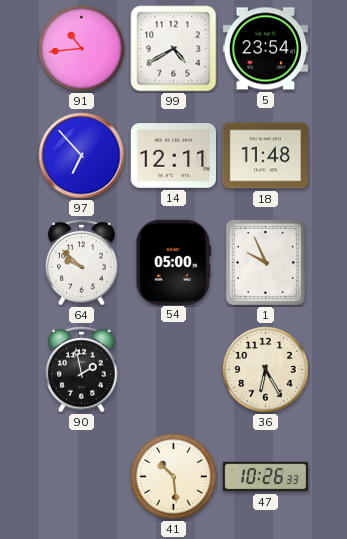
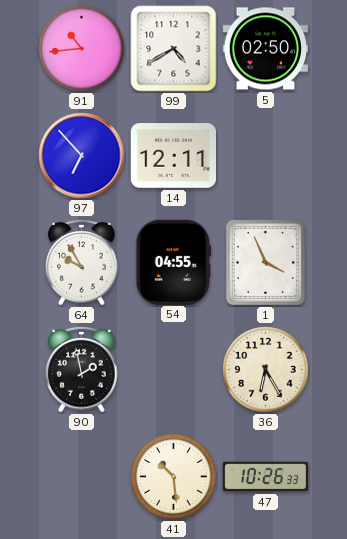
5: 23:54 -> 02:50
18: 11:48 -> none
64: 9:52 -> 9:55
54: 05:00 -> 04:55
1: 9:56 -> 3:56
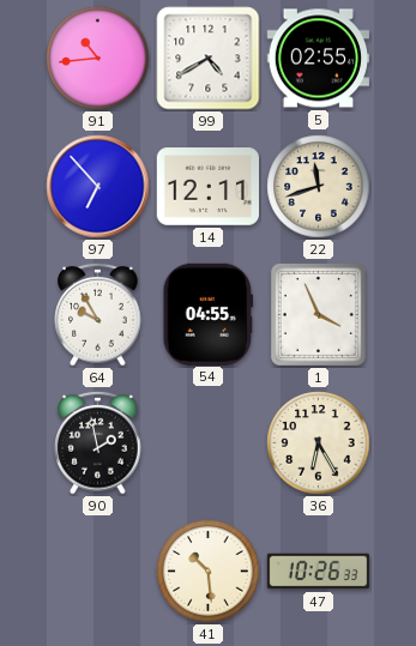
5: 02:50 -> 02:55
22: none -> 11:42
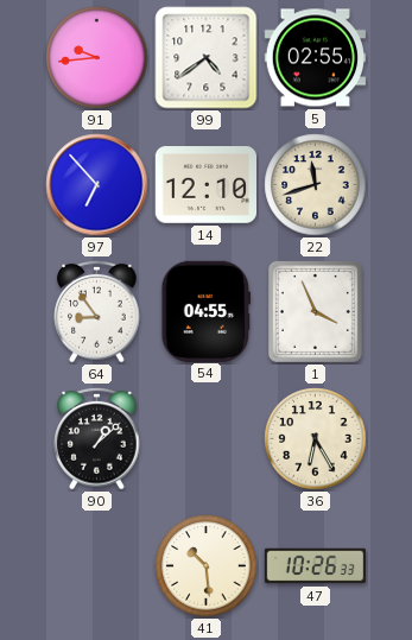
91: 10:44 -> 9:44
99: 4:40 -> 4:39
14: 12:11 -> 12:10
64: 9:55 -> 8:54
90: 1:58 -> 1:08
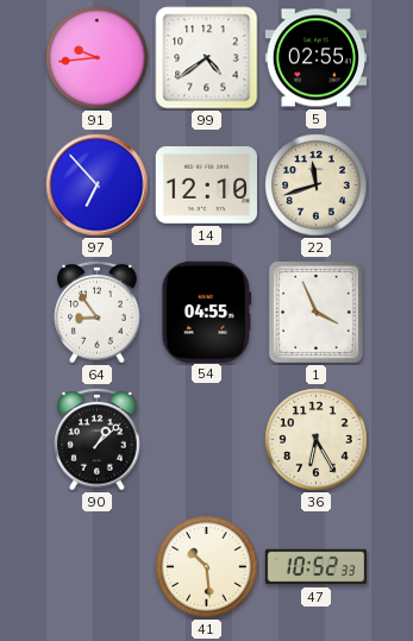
47: 10:26 -> 10:52
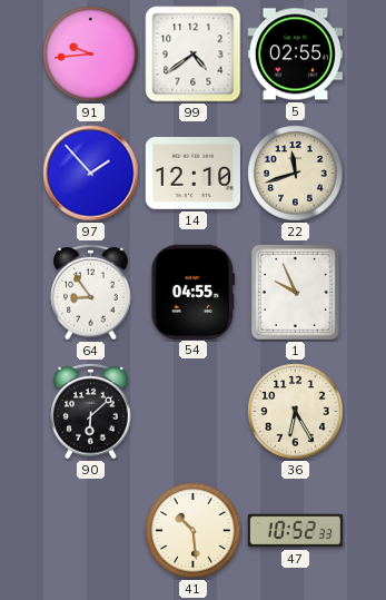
97: 6:53 -> 1:53
1: 3:56 -> 9:56
90: 1:08 -> 6:08
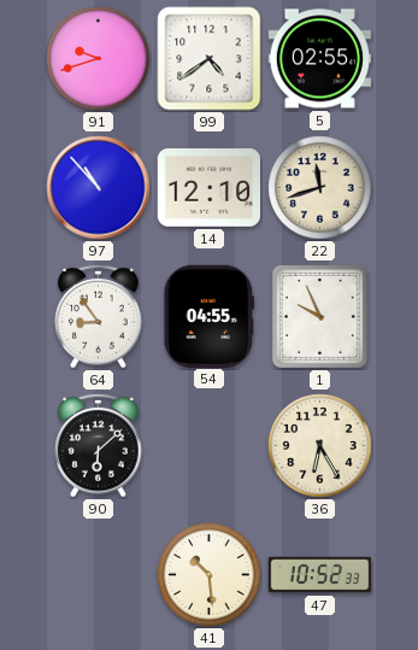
91: 9:44 -> 9:42
97: 1:53 -> 10:53
